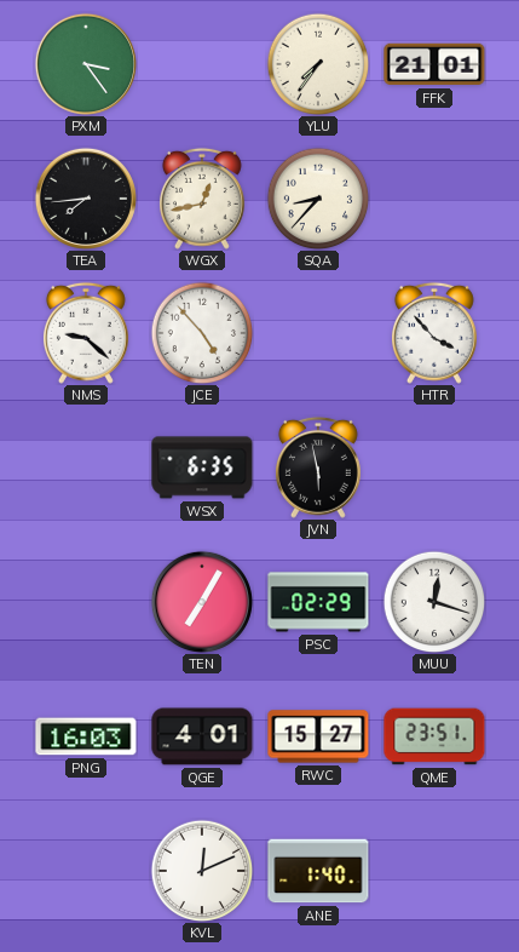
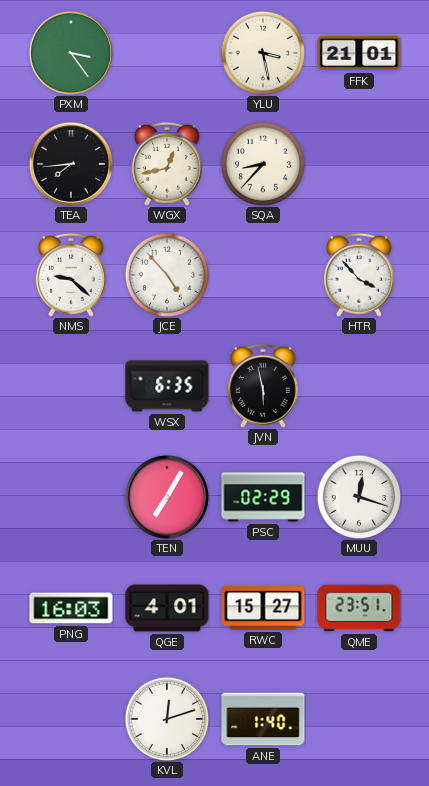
YLU: 7:36 -> 3:28
KVL: 12:11 -> 12:12
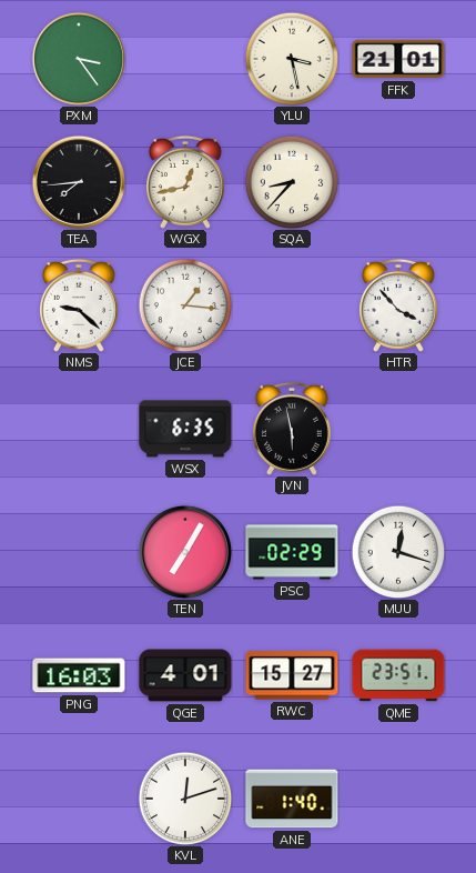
JCE: 4:53 -> 1:16
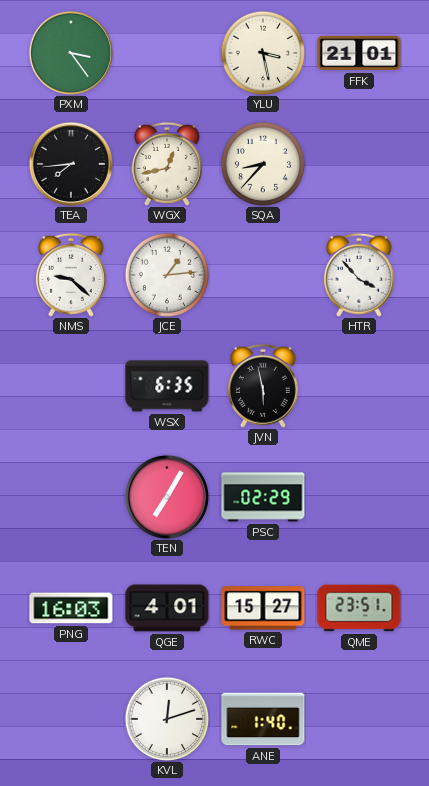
JCE: 1:16 -> 1:14
MUU: 12:18 -> none
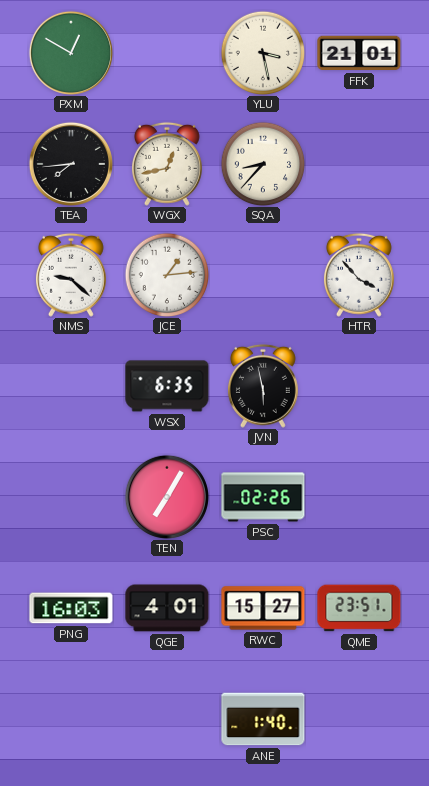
PXM: 3:24 -> 12:50
PSC: 02:29 -> 02:26
KVL: 12:12 -> none
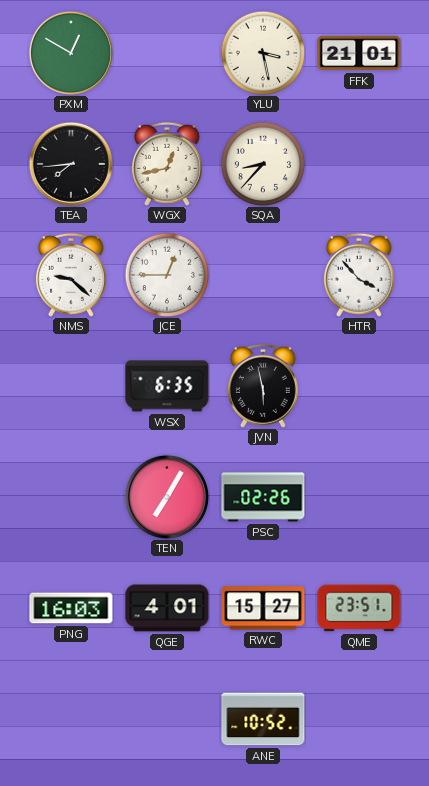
JCE: 1:14 -> 12:45
ANE: 1:40 -> 10:52
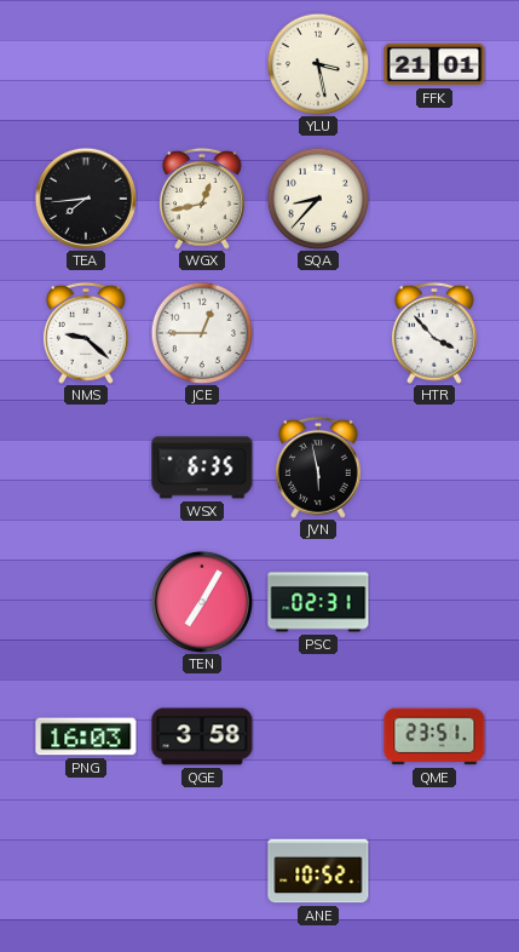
PXM: 12:50 -> none
PSC: 02:26 -> 02:31
QGE: 4:01 -> 3:58
RWC: 15:27 -> none
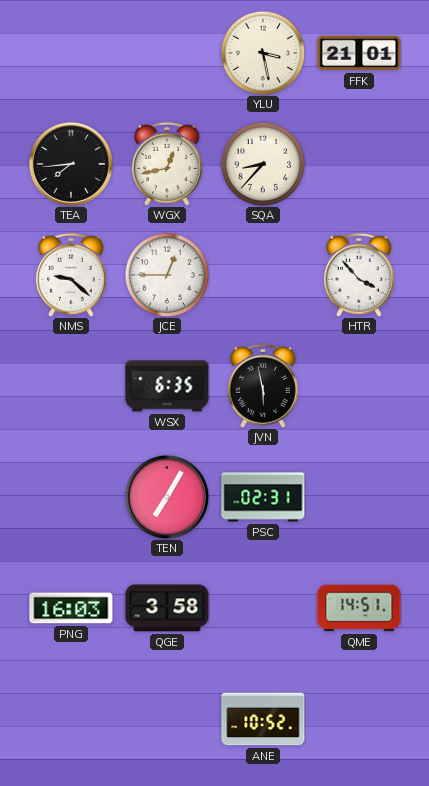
QME: 23:51 -> 14:51
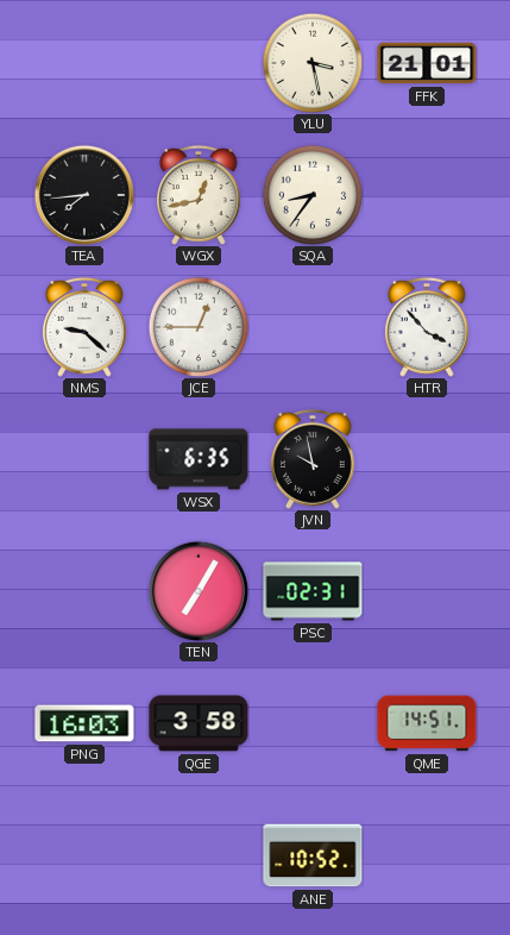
SQA: 8:37 -> 8:36
JVN: 5:58 -> 9:58
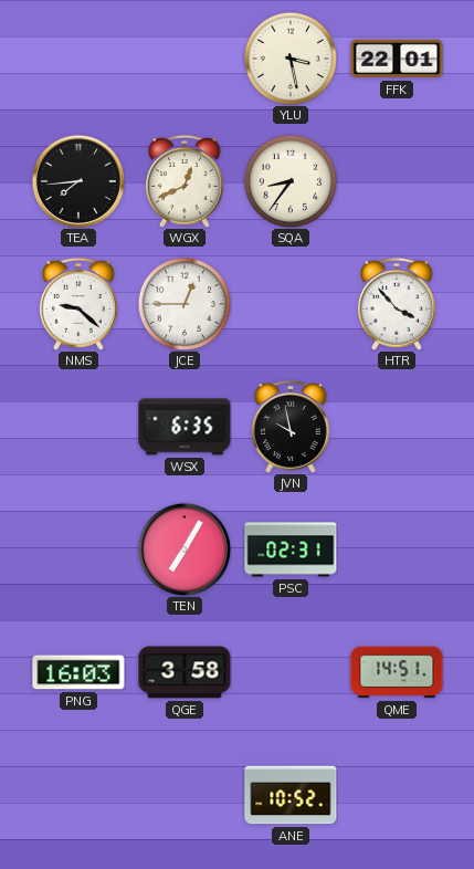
FFK: 21:01 -> 22:01
WGX: 12:43 -> 12:41
